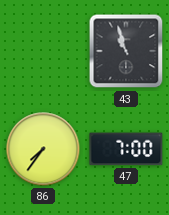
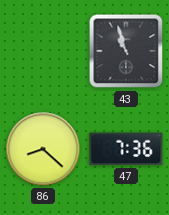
86: 7:36 -> 8:22
47: 7:00 -> 7:36
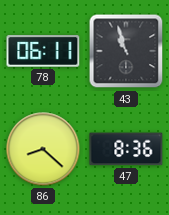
78: none -> 06:11
47: 7:36 -> 8:36
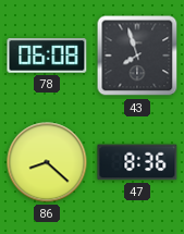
78: 06:11 -> 06:08
43: 10:57 -> 7:57
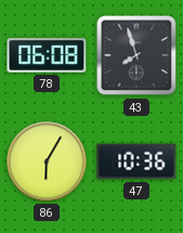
86: 8:22 -> 6:05
47: 8:36 -> 10:36
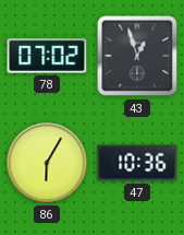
78: 06:08 -> 07:02
43: 7:57 -> 12:57
